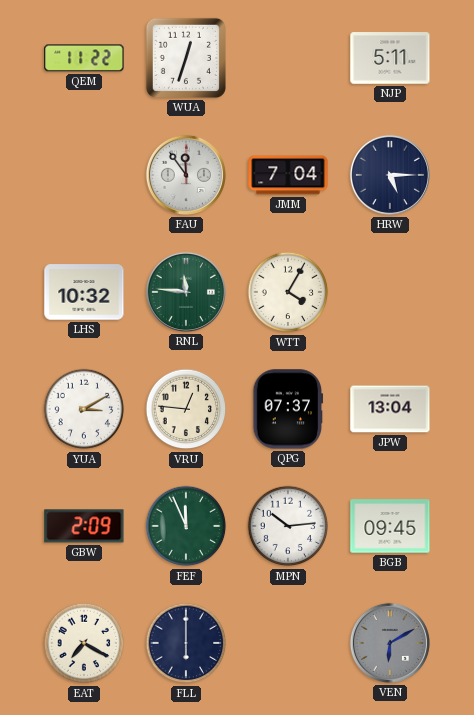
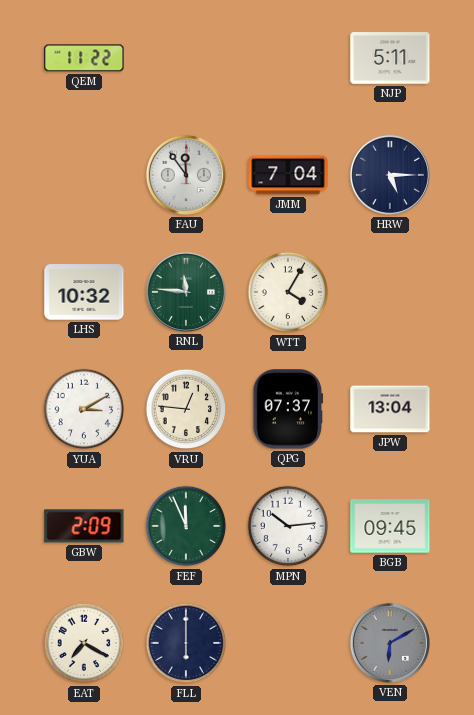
WUA: 12:33 -> none
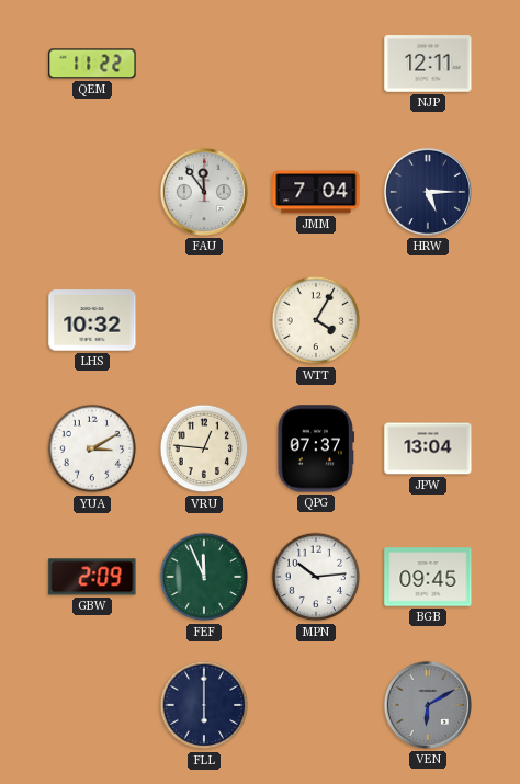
NJP: 5:11 -> 12:11
RNL: 11:46 -> none
EAT: 7:20 -> none
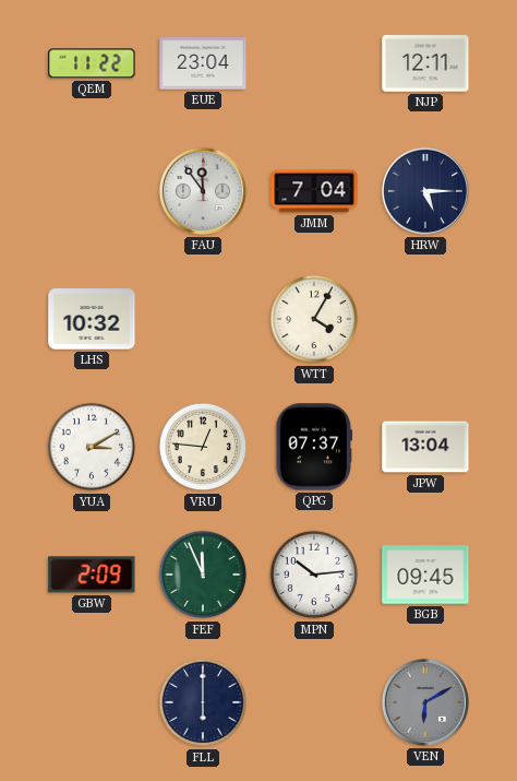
EUE: none -> 23:04
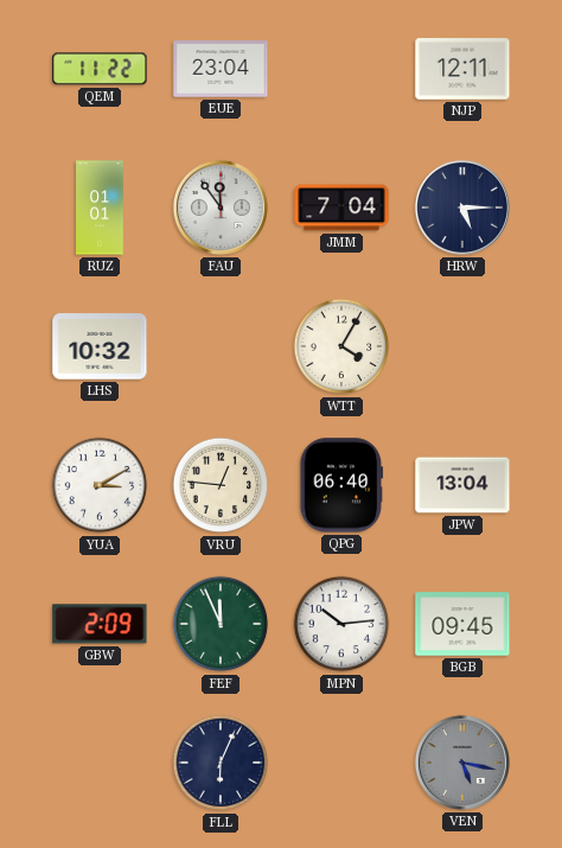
RUZ: none -> 01:01
QPG: 07:37 -> 06:40
FLL: 6:00 -> 6:04
VEN: 6:10 -> 5:17
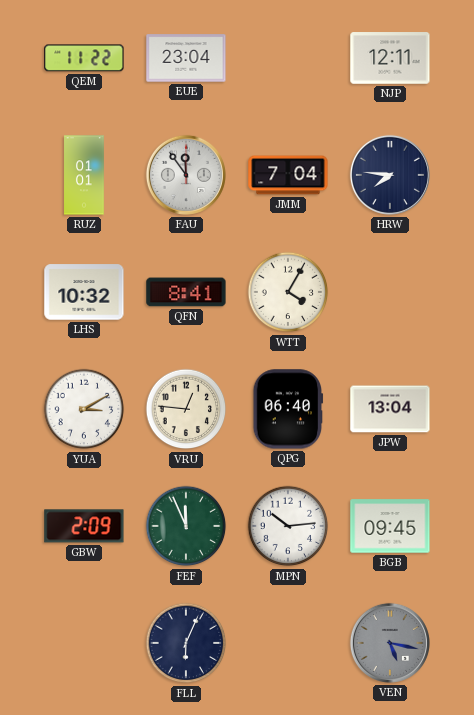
HRW: 5:15 -> 7:46
QFN: none -> 8:41
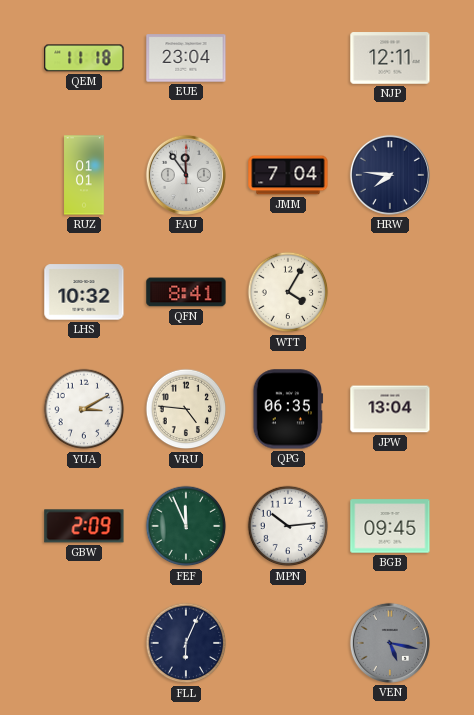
QEM: 11:22 -> 11:18
VRU: 12:46 -> 4:46
QPG: 06:40 -> 06:35
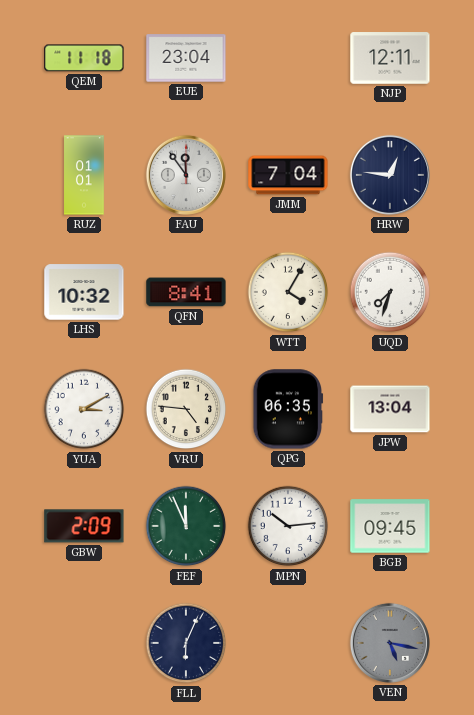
HRW: 7:46 -> 12:46
UQD: none -> 7:33
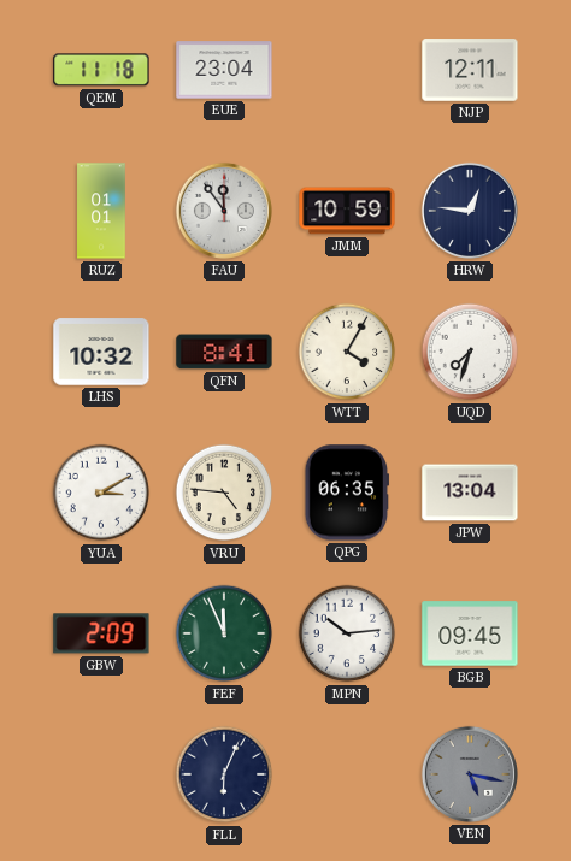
JMM: 7:04 -> 10:59
